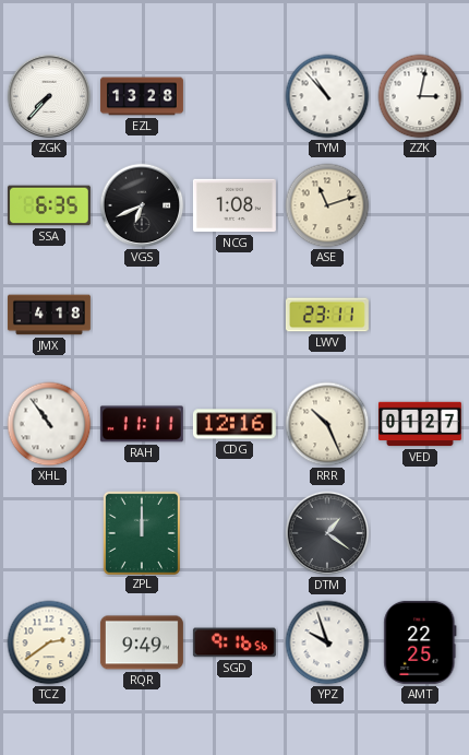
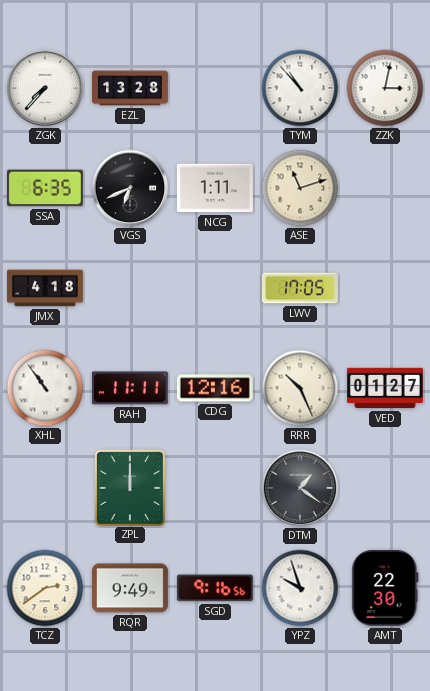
NCG: 1:08 -> 1:11
LWV: 23:11 -> 17:05
AMT: 22:25 -> 22:30
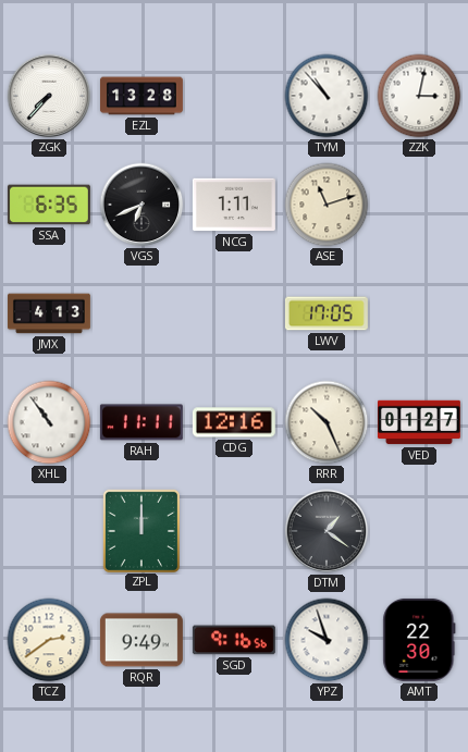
JMX: 4:18 -> 4:13
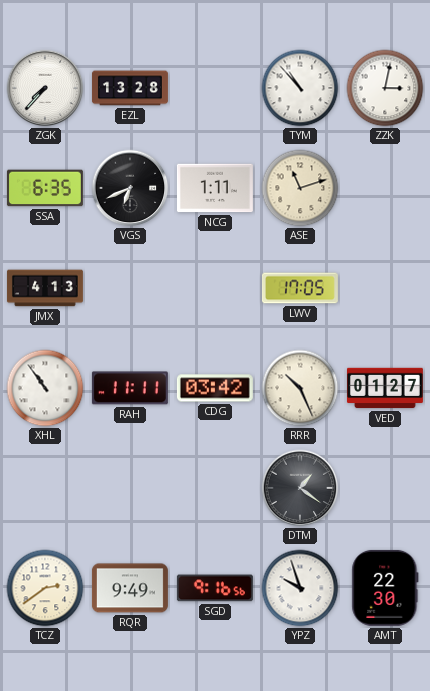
CDG: 12:16 -> 03:42
ZPL: 12:00 -> none
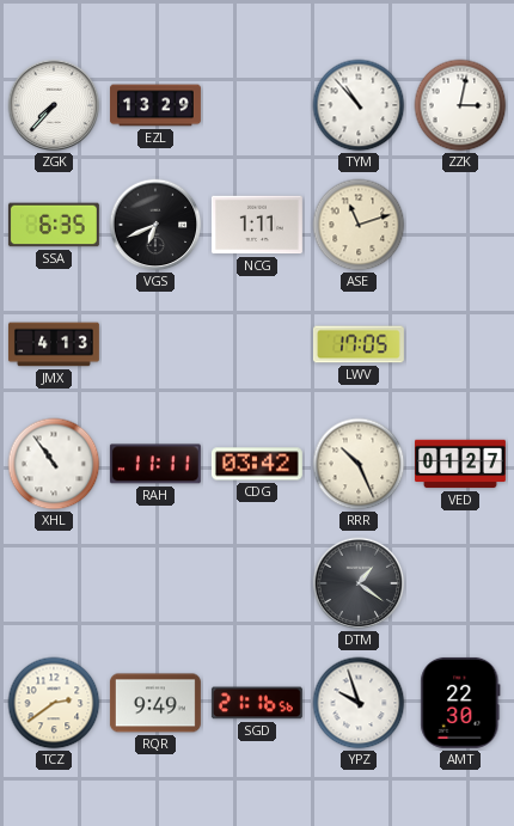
EZL: 13:28 -> 13:29
SGD: 9:16 -> 21:16
